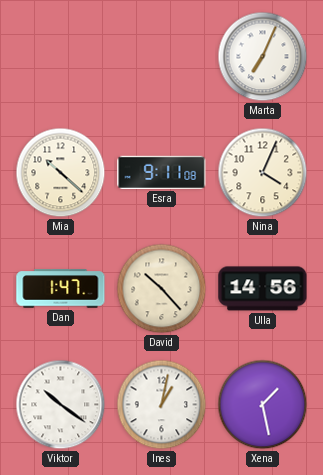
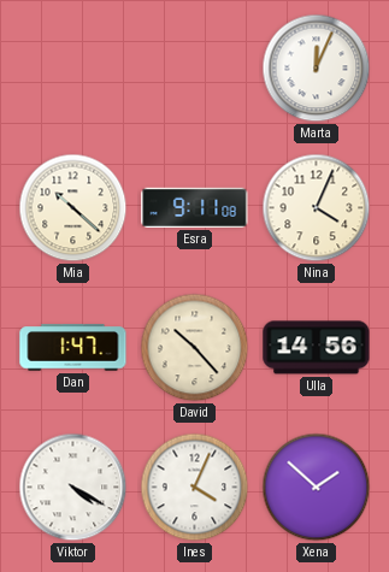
Marta: 7:04 -> 12:04
Viktor: 10:21 -> 4:20
Ines: 1:02 -> 4:04
Xena: 1:28 -> 1:52
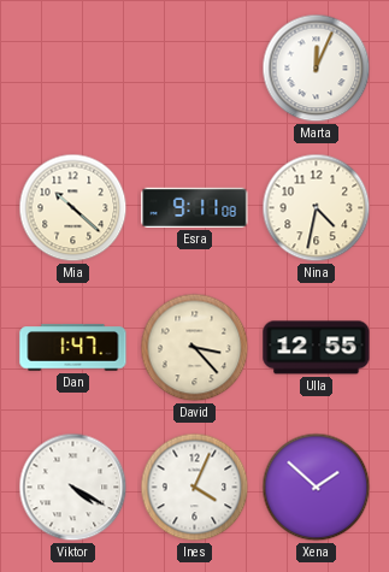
Nina: 4:04 -> 4:32
David: 10:23 -> 3:23
Ulla: 14:56 -> 12:55
